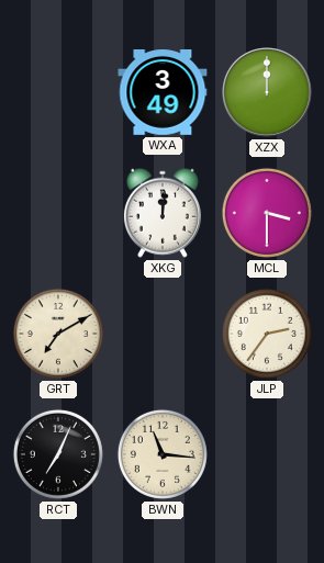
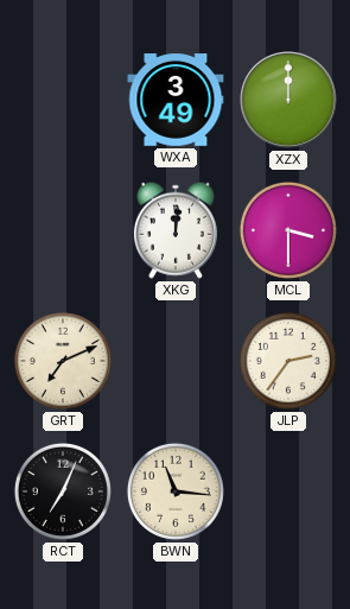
GRT: 7:10 -> 7:11
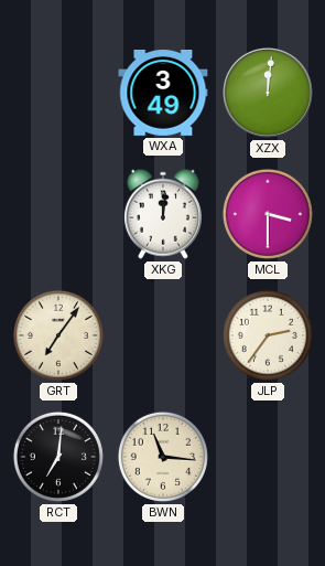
XZX: 12:00 -> 12:01
GRT: 7:11 -> 7:06
RCT: 7:04 -> 7:01
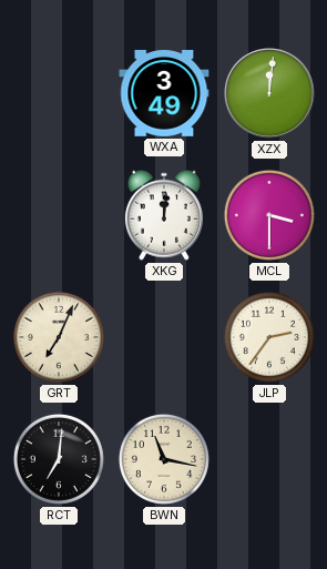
GRT: 7:06 -> 7:04
BWN: 11:16 -> 11:17
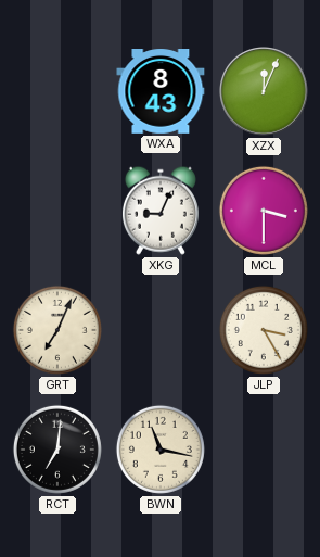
WXA: 3:49 -> 8:43
XZX: 12:01 -> 12:04
XKG: 12:01 -> 9:04
JLP: 2:36 -> 3:25
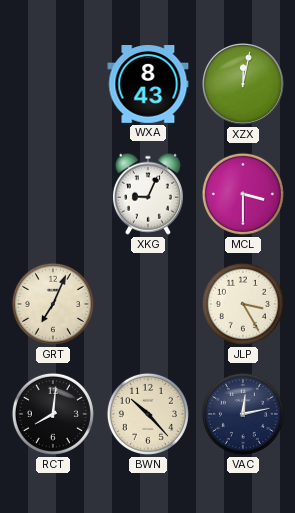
XZX: 12:04 -> 12:02
RCT: 7:01 -> 8:01
BWN: 11:17 -> 10:23
VAC: none -> 12:13
